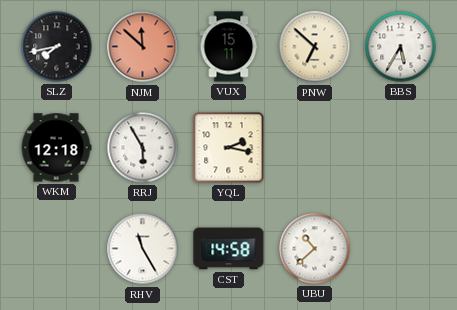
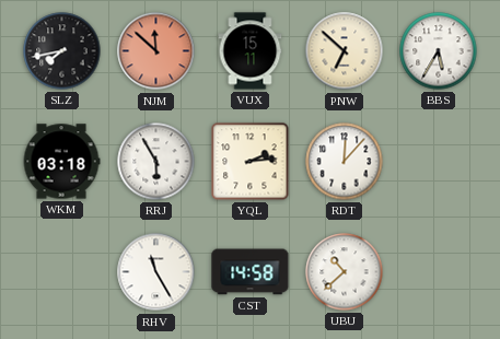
WKM: 12:18 -> 03:18
YQL: 2:17 -> 2:14
RDT: none -> 12:07
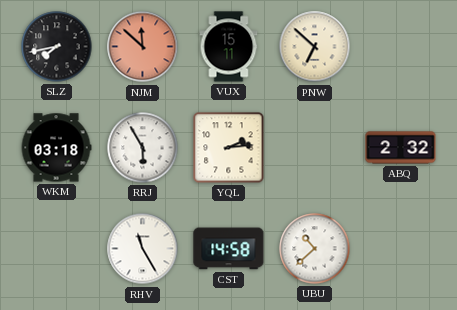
BBS: 5:35 -> none
RDT: 12:07 -> none
ABQ: none -> 2:32
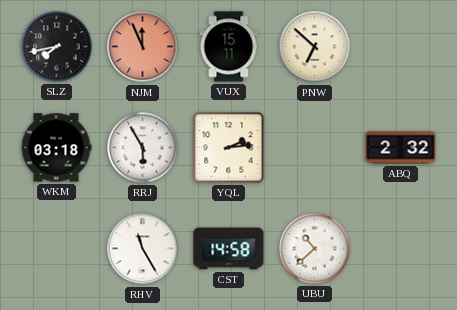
NJM: 11:52 -> 11:56
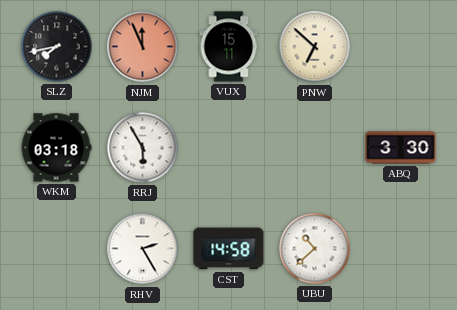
YQL: 2:14 -> none
ABQ: 2:32 -> 3:30
RHV: 11:25 -> 2:25
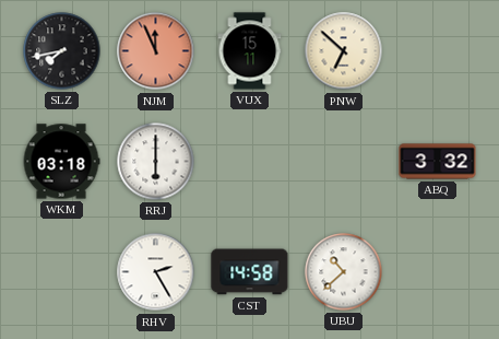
RRJ: 5:55 -> 6:00
ABQ: 3:30 -> 3:32
